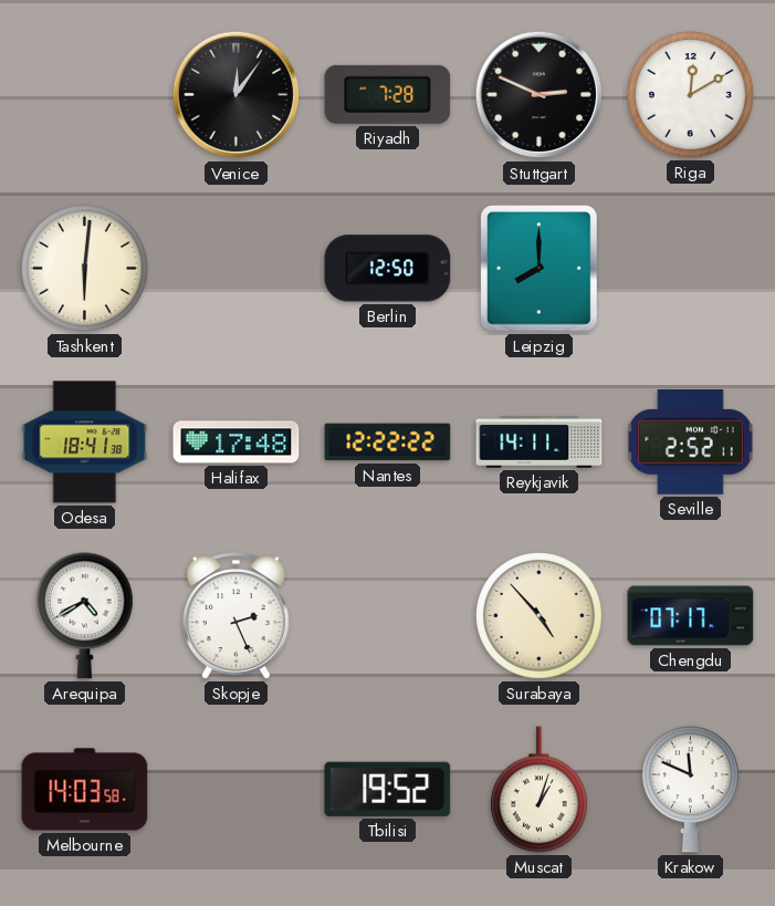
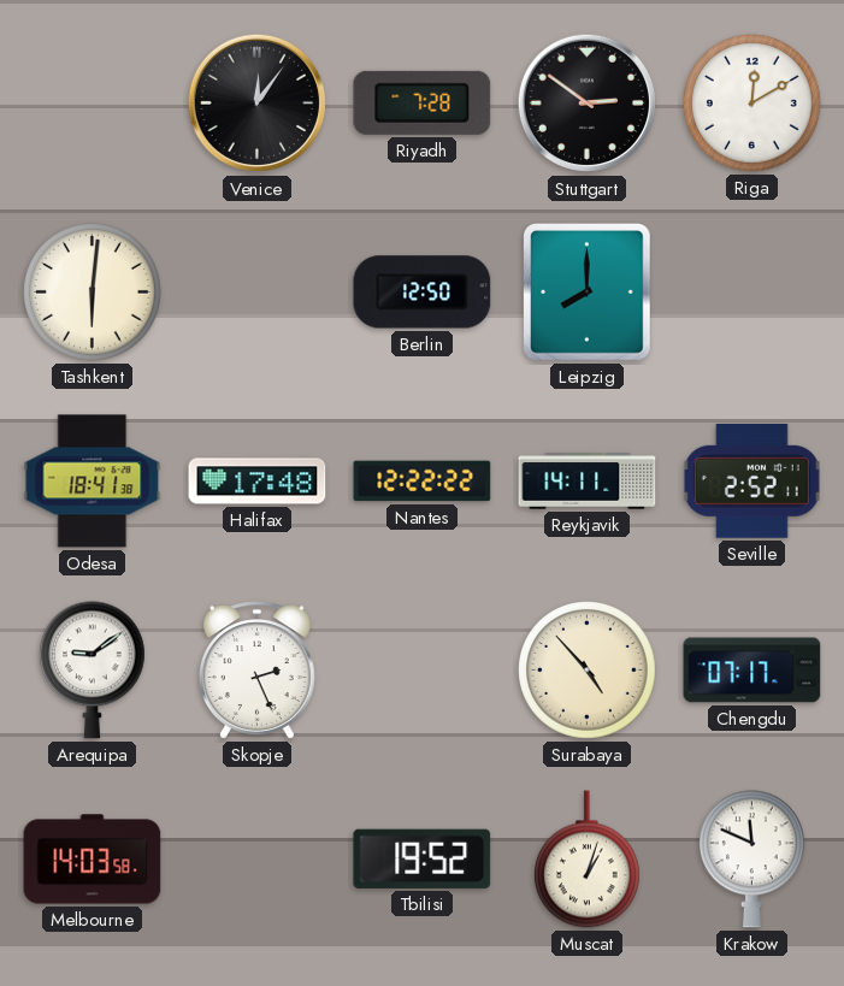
Stuttgart: 2:49 -> 2:51
Arequipa: 4:40 -> 9:09
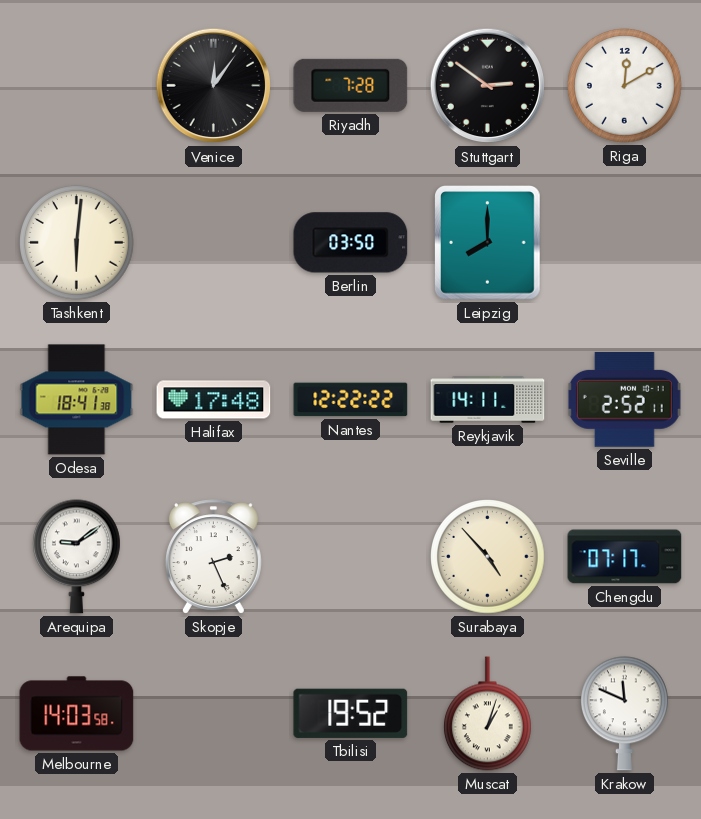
Berlin: 12:50 -> 03:50
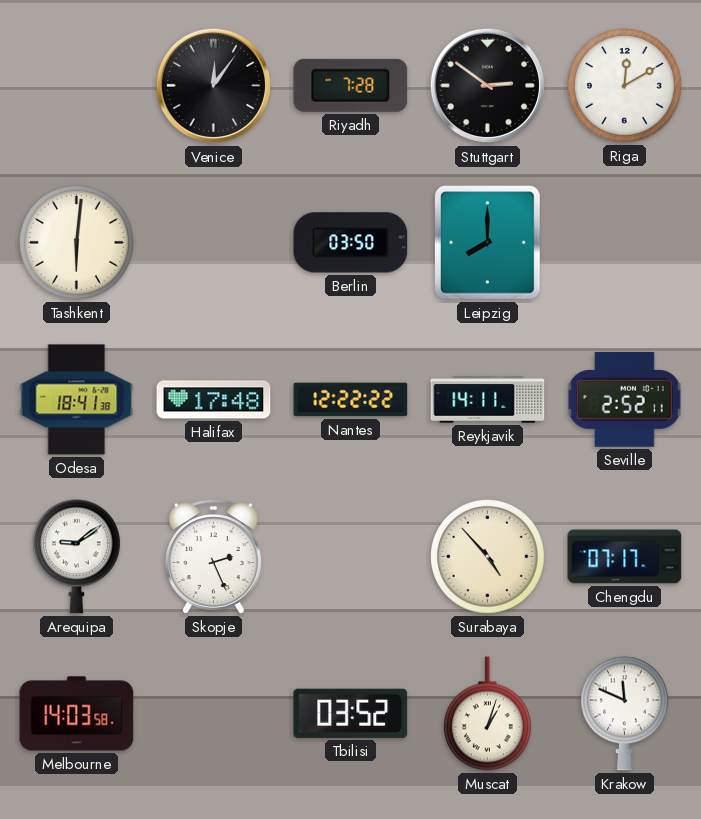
Tbilisi: 19:52 -> 03:52
